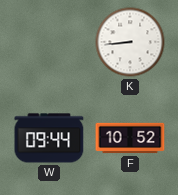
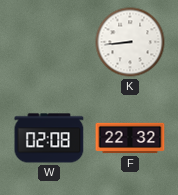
W: 09:44 -> 02:08
F: 10:52 -> 22:32
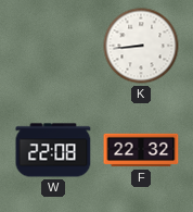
W: 02:08 -> 22:08
